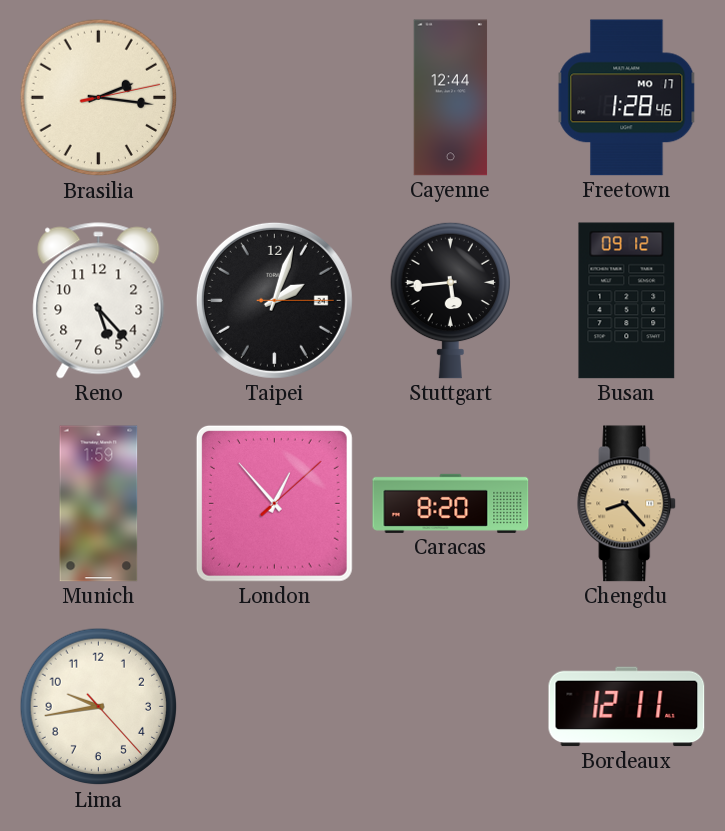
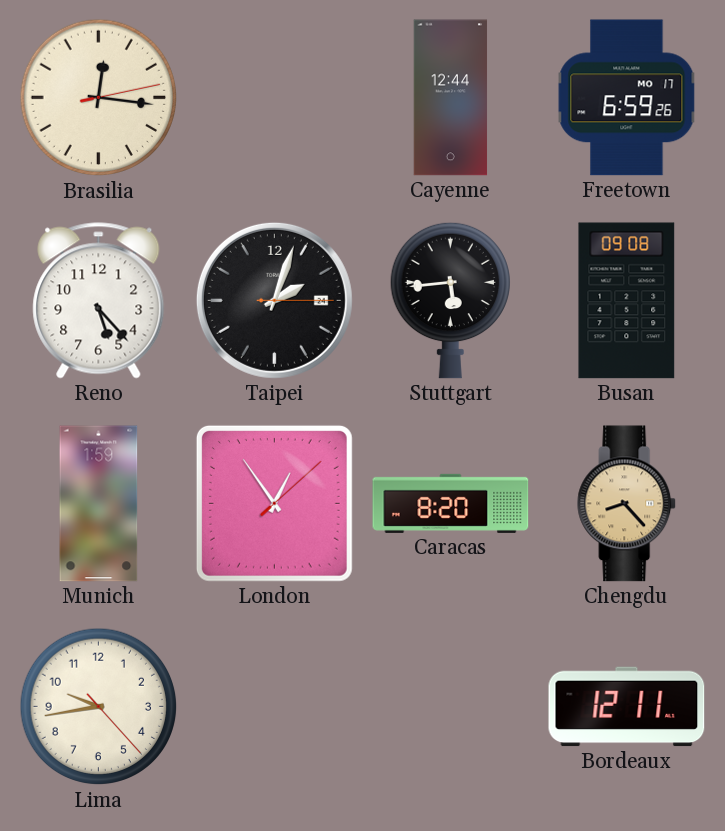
Brasilia: 2:16 -> 12:16
Freetown: 1:28 -> 6:59
Busan: 09:12 -> 09:08
London: 12:53 -> 12:54
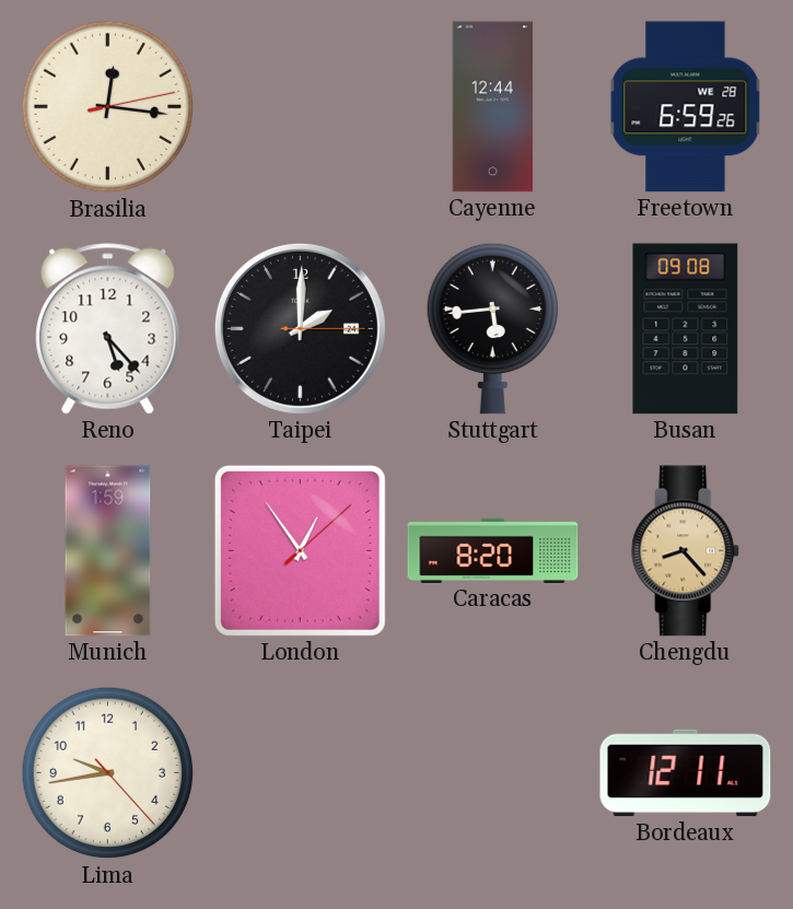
Freetown date: MO 17 -> WE 28
Taipei: 2:03 -> 2:00
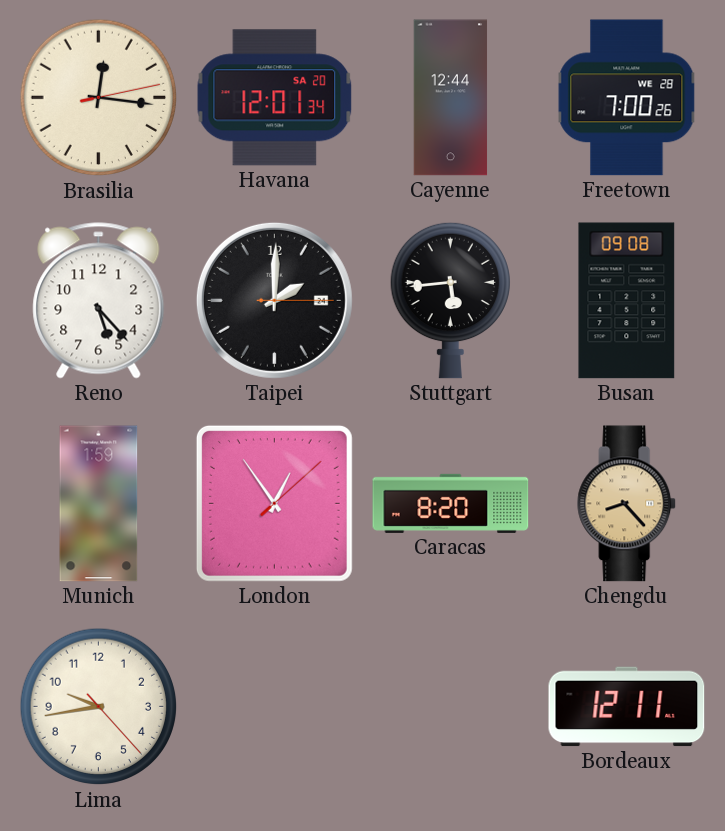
Havana: none -> 12:01
Freetown: 6:59 -> 7:00
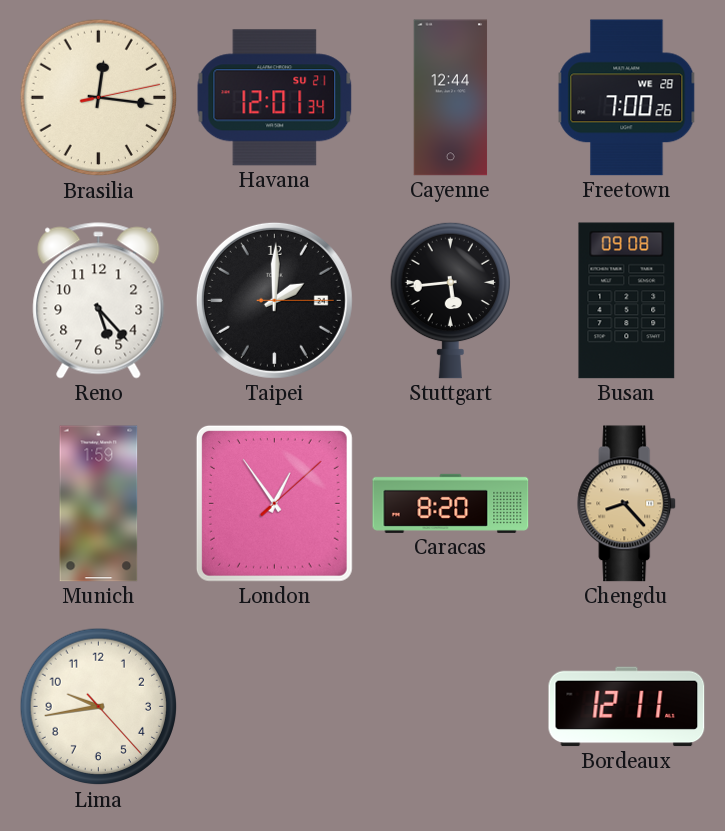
Havana date: SA 20 -> SU 21
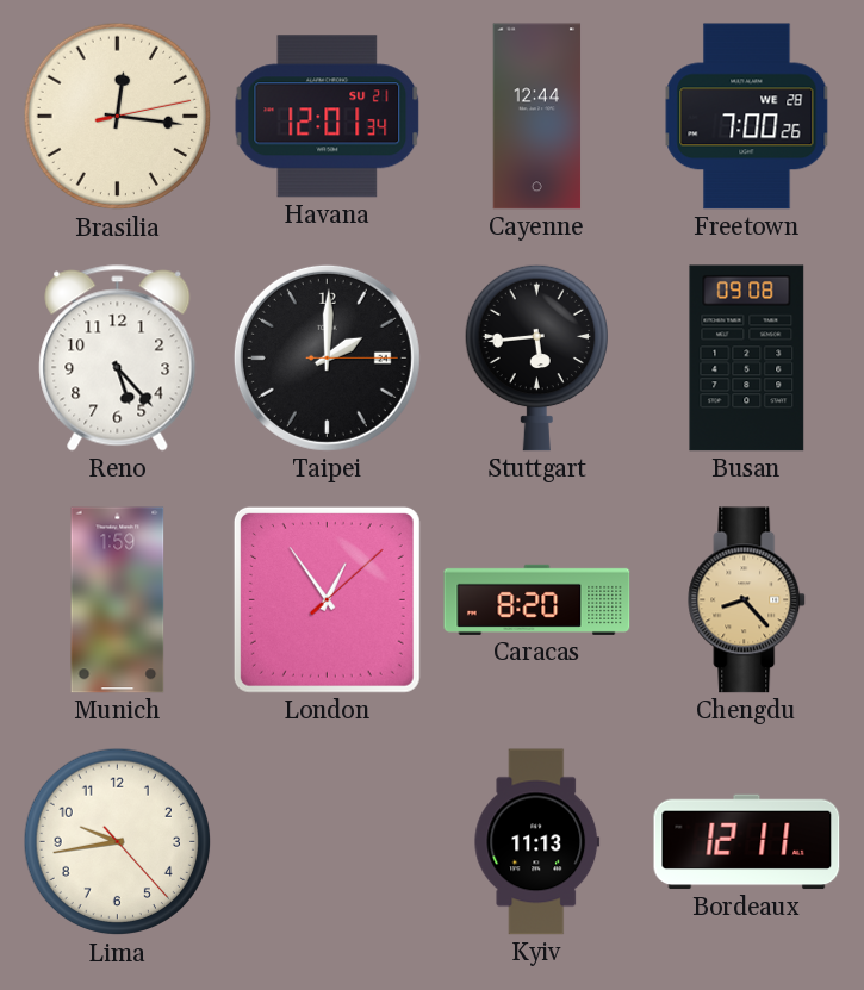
Kyiv: none -> 11:13
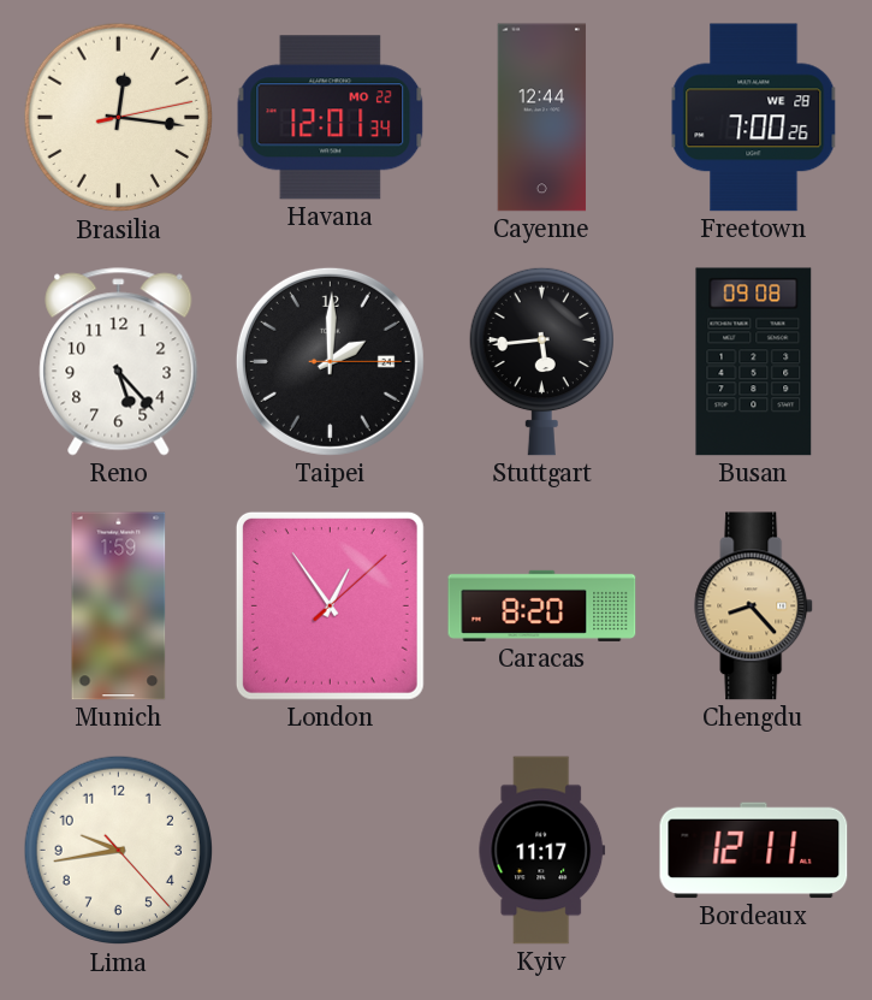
Havana date: SU 21 -> MO 22
Kyiv: 11:13 -> 11:17
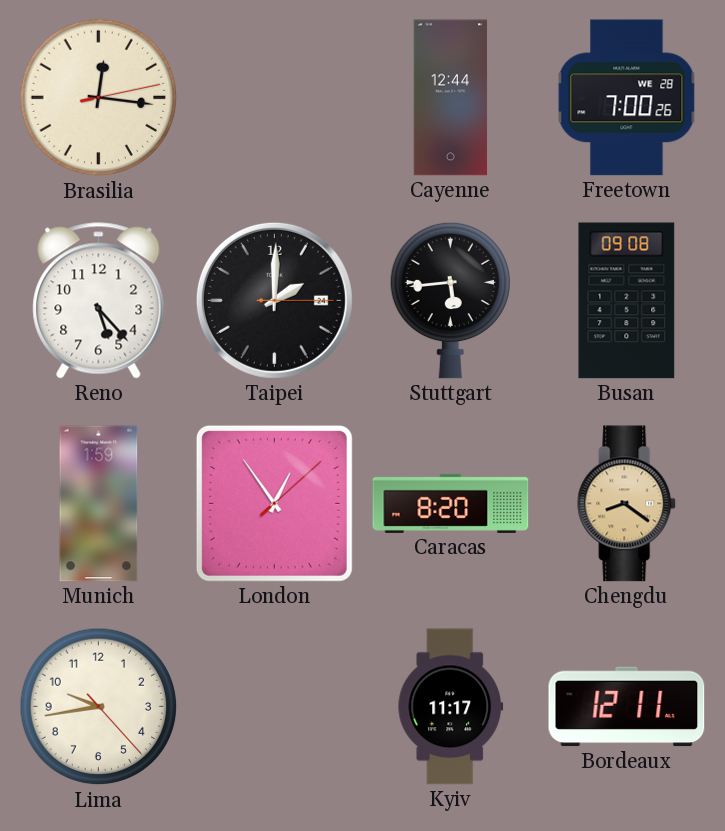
Havana: 12:01 -> none
Chengdu: 8:23 -> 8:21
